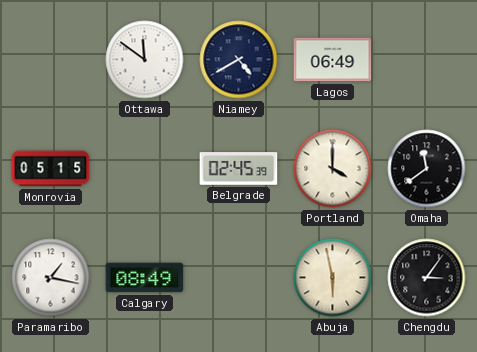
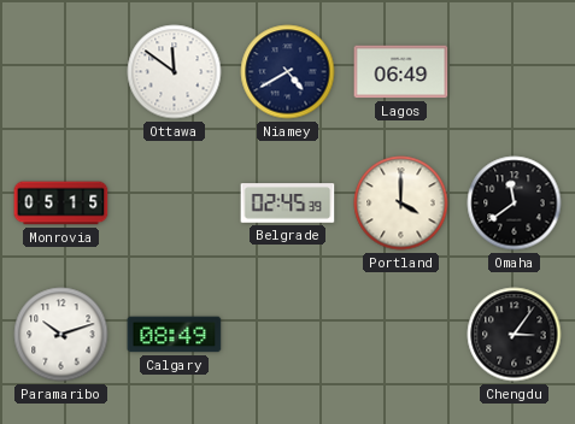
Paramaribo: 1:17 -> 10:12
Abuja: 5:58 -> none
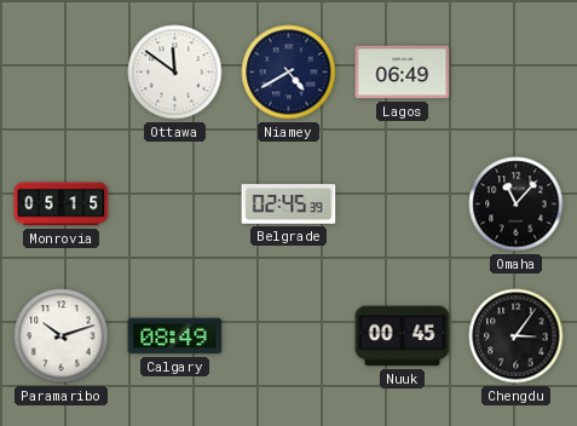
Portland: 4:00 -> none
Omaha: 11:39 -> 11:07
Nuuk: none -> 00:45
